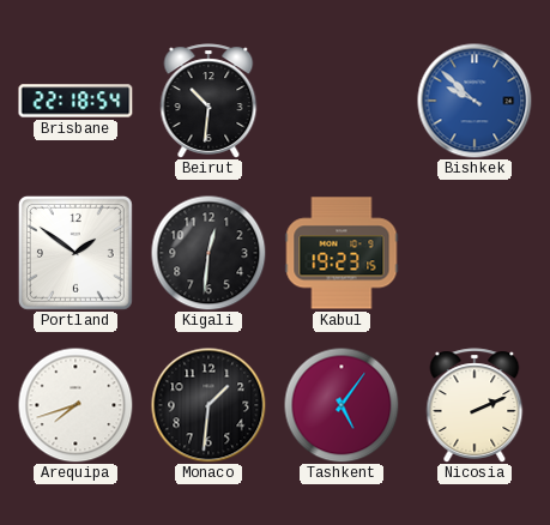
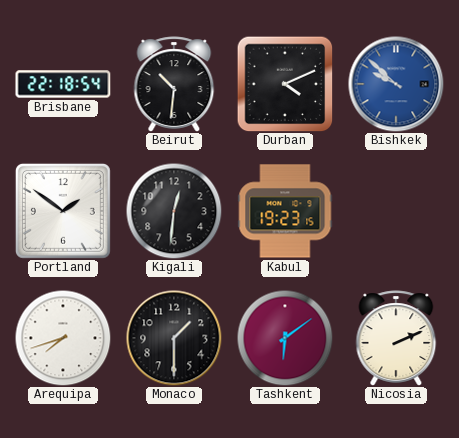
Durban: none -> 4:11
Monaco: 1:31 -> 1:30
Tashkent: 5:06 -> 6:09
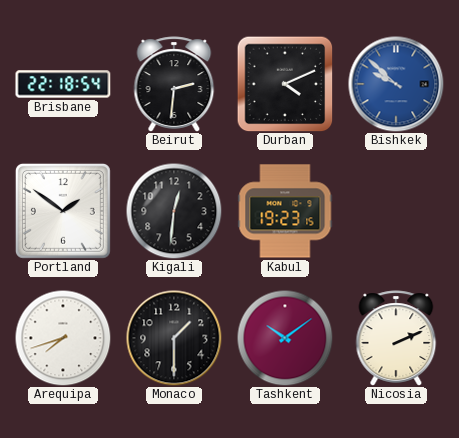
Beirut: 10:31 -> 2:31
Tashkent: 6:09 -> 10:09
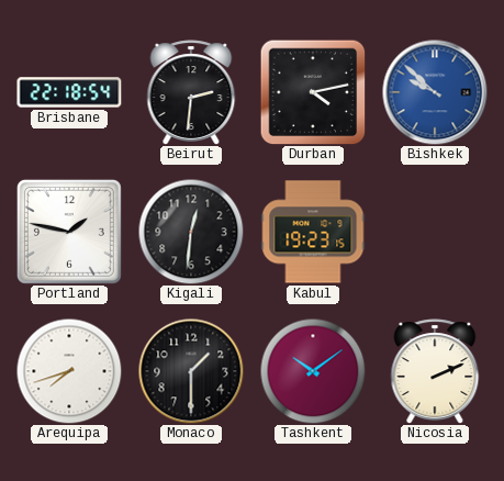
Durban: 4:11 -> 4:13
Portland: 1:51 -> 1:47
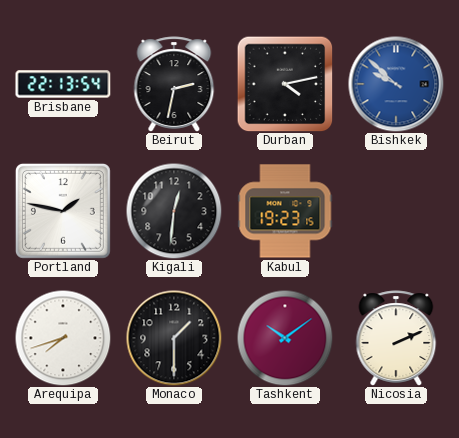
Brisbane: 22:18 -> 22:13
Beirut: 2:31 -> 2:32
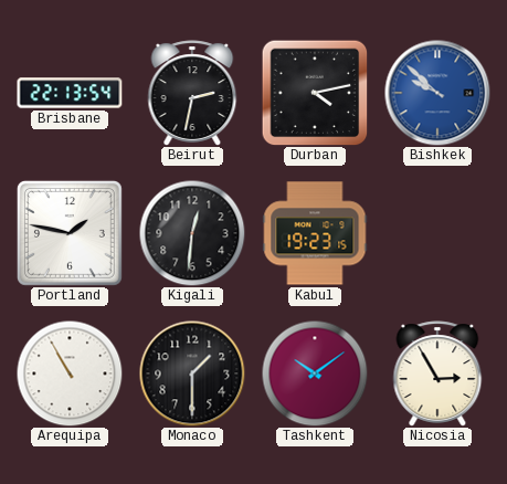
Arequipa: 7:42 -> 10:55
Nicosia: 2:11 -> 2:55
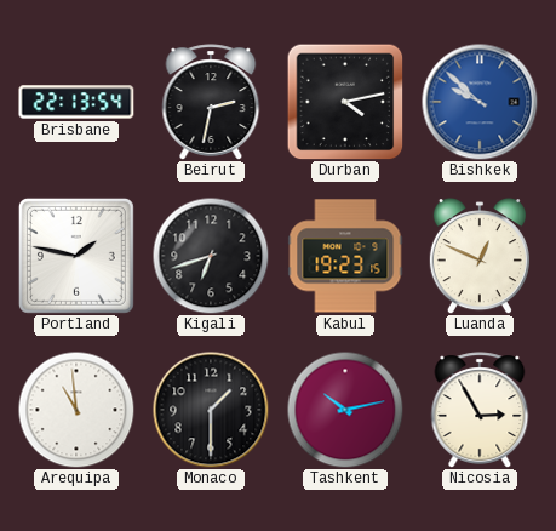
Kigali: 12:31 -> 6:42
Luanda: none -> 12:49
Arequipa: 10:55 -> 10:59
Tashkent: 10:09 -> 10:13
